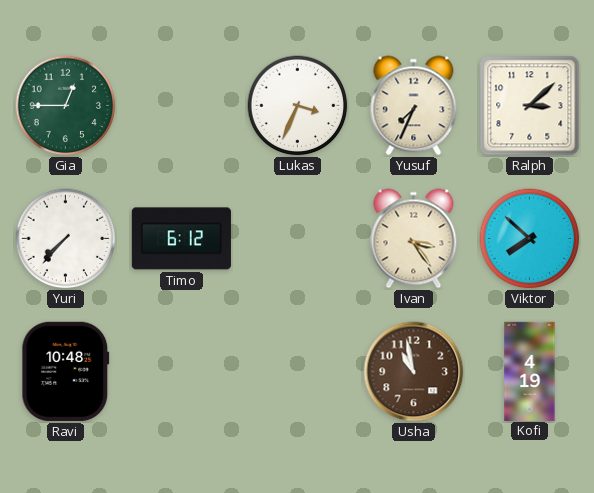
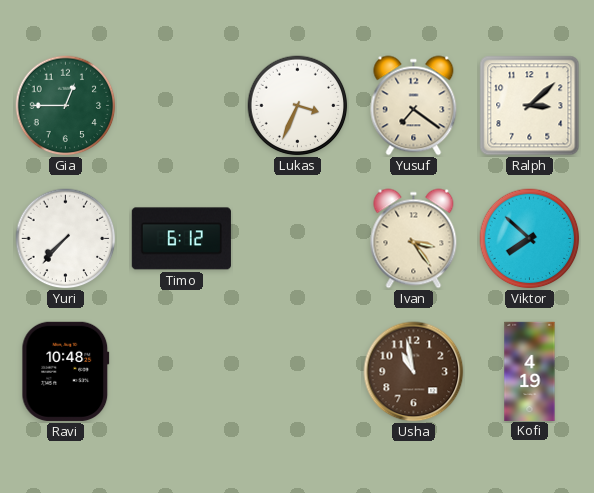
Yusuf: 7:34 -> 7:21
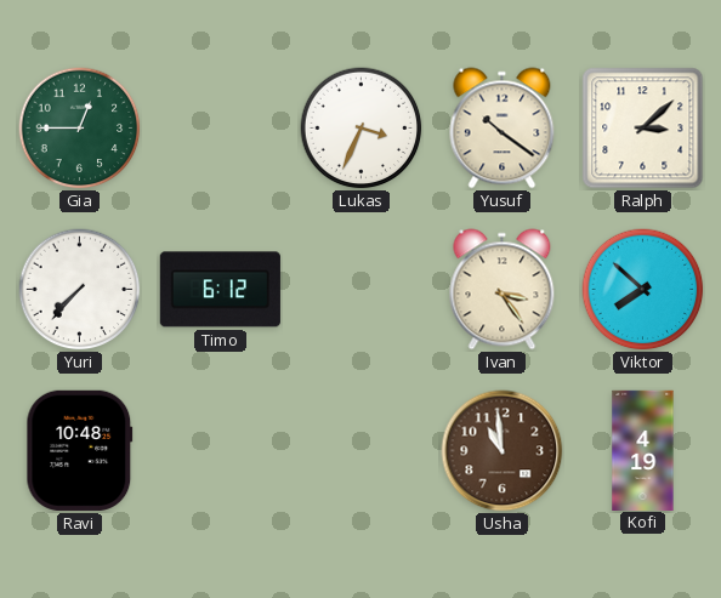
Yusuf: 7:21 -> 10:21
Usha: 10:58 -> 10:59
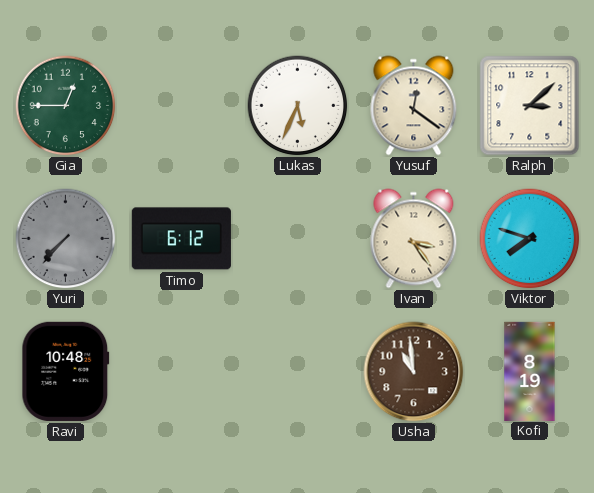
Lukas: 3:34 -> 5:34
Yusuf: 10:21 -> 12:21
Yuri dial: white -> grey
Viktor: 7:52 -> 7:48
Kofi: 4:19 -> 8:19
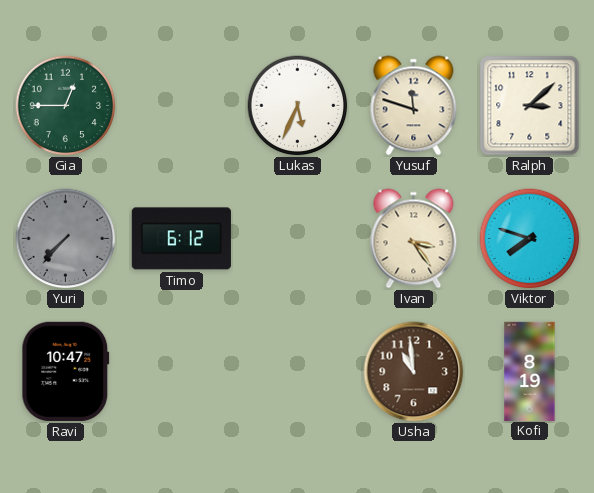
Yusuf: 12:21 -> 11:48
Ravi: 10:48 -> 10:47
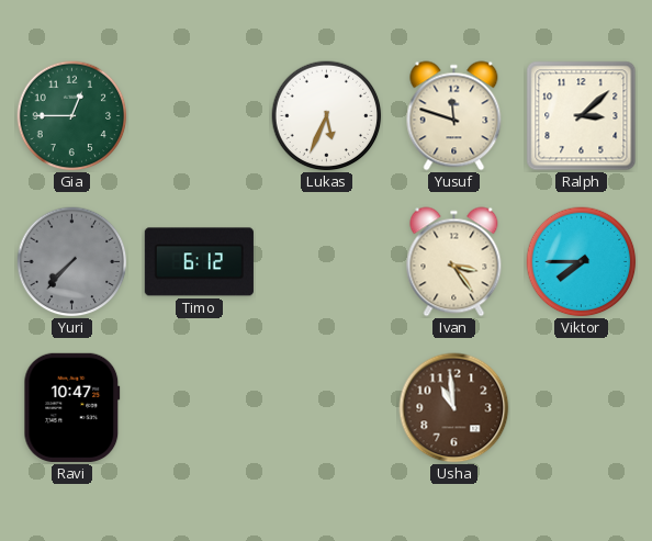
Viktor: 7:48 -> 7:45
Kofi: 8:19 -> none
